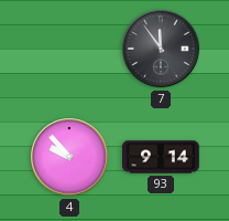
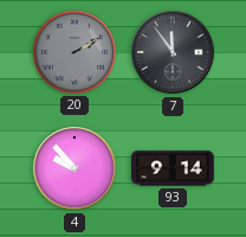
20: none -> 2:10
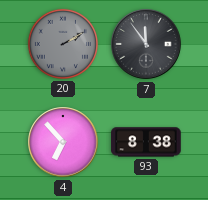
4: 9:53 -> 6:53
93: 9:14 -> 8:38
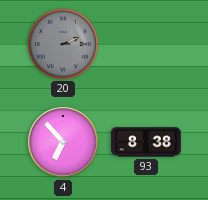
20: 2:10 -> 2:15
7: 11:54 -> none
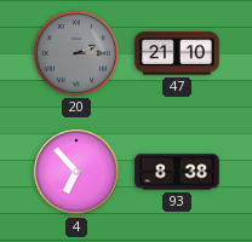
47: none -> 21:10
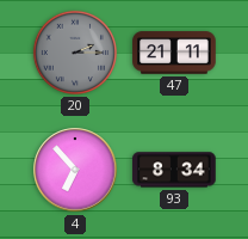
47: 21:10 -> 21:11
93: 8:38 -> 8:34
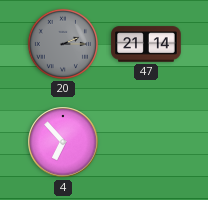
47: 21:11 -> 21:14
93: 8:34 -> none
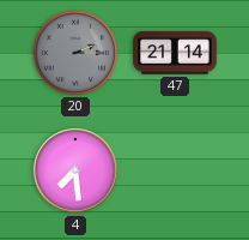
4: 6:53 -> 7:29
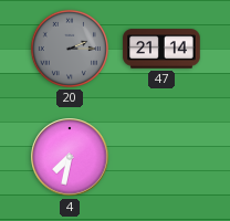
4: 7:29 -> 7:32
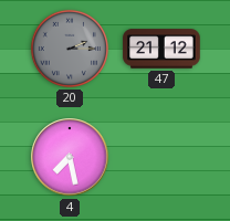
47: 21:14 -> 21:12
4: 7:32 -> 7:28
